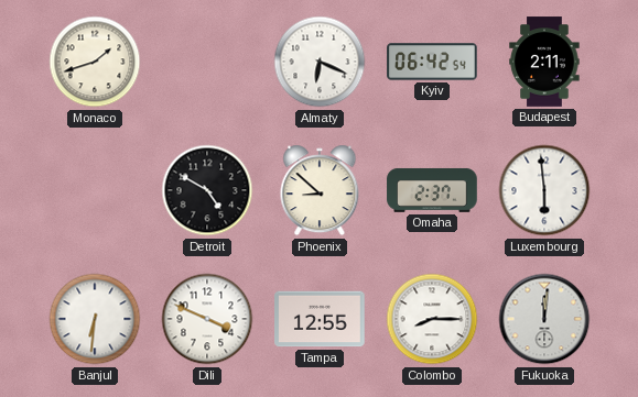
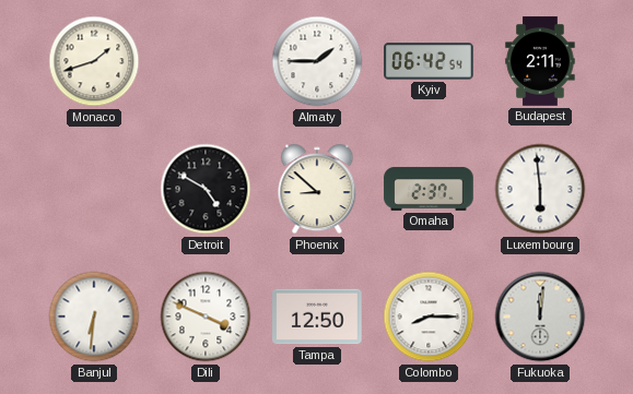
Almaty: 6:19 -> 1:45
Tampa: 12:55 -> 12:50
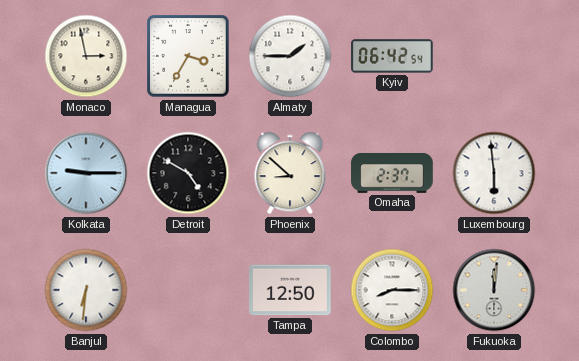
Monaco: 1:42 -> 2:58
Managua: none -> 3:35
Budapest: 2:11 -> none
Kolkata: none -> 9:15
Dili: 3:49 -> none
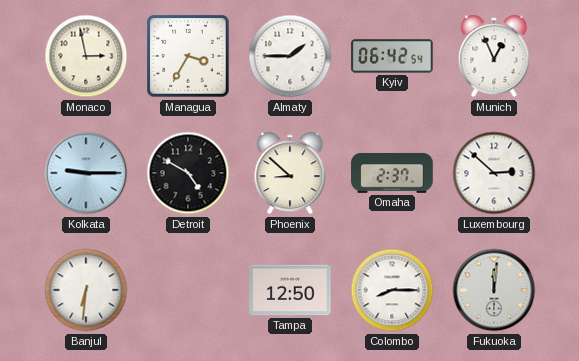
Munich: none -> 12:56
Luxembourg: 5:59 -> 2:52
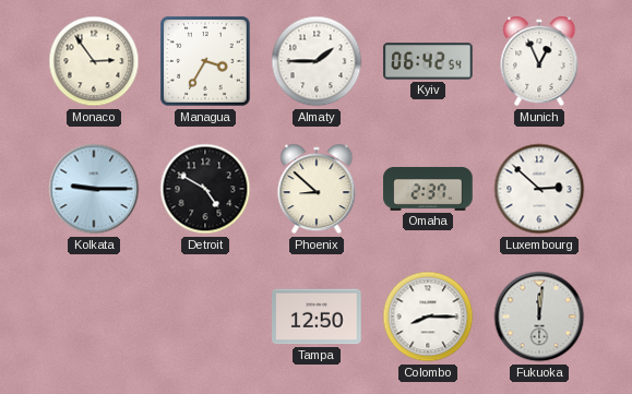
Monaco: 2:58 -> 2:54
Banjul: 6:31 -> none
